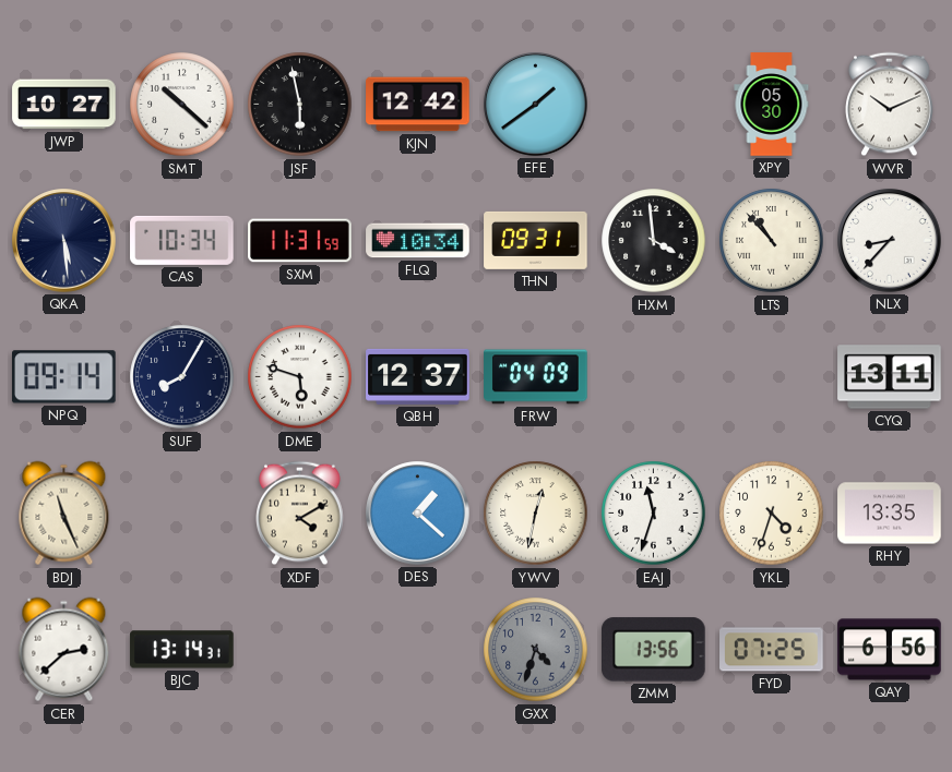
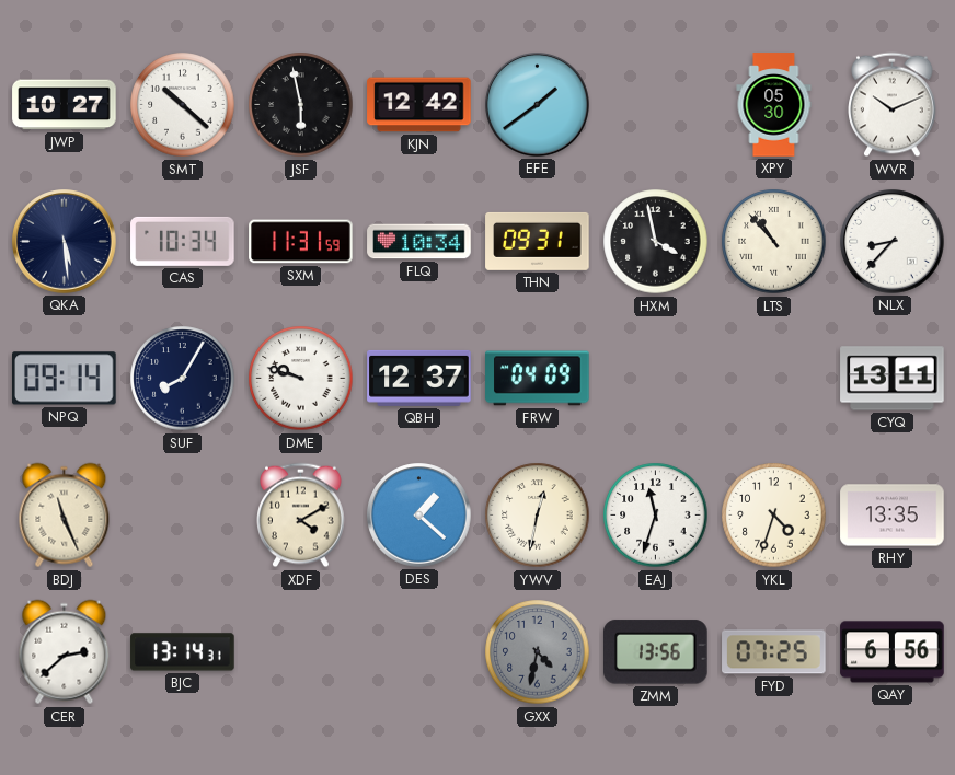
HXM: 3:59 -> 3:58
DME: 5:48 -> 9:48
GXX: 4:33 -> 4:32
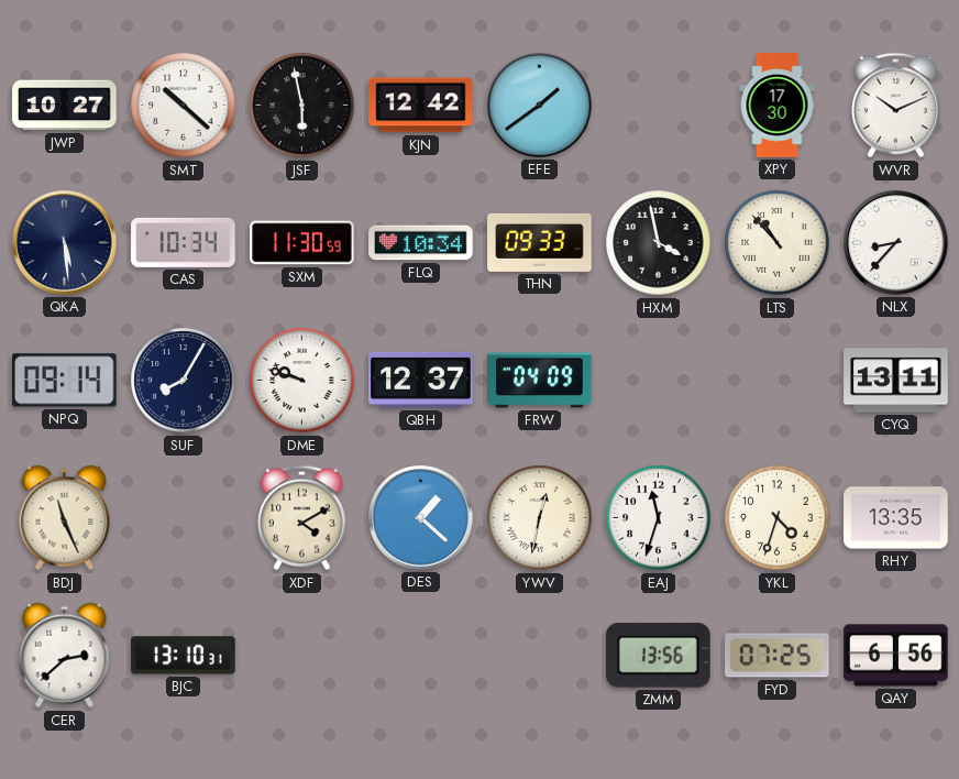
XPY: 05:30 -> 17:30
SXM: 11:31 -> 11:30
THN: 09:31 -> 09:33
BJC: 13:14 -> 13:10
GXX: 4:32 -> none
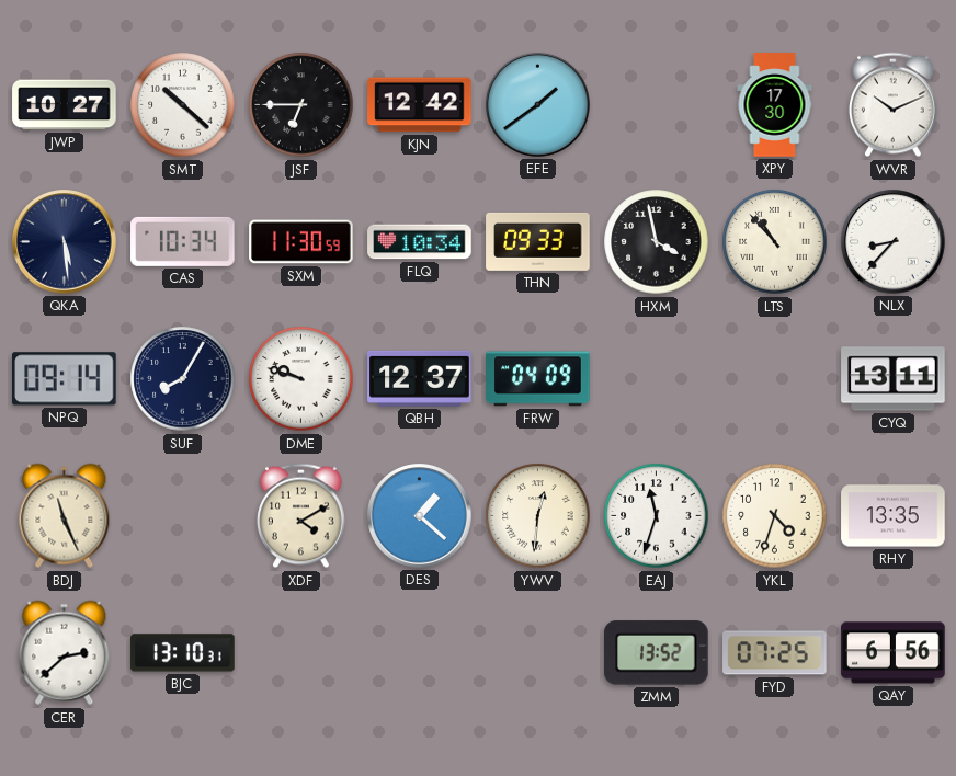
JSF: 5:58 -> 6:45
YWV: 12:32 -> 12:31
ZMM: 13:56 -> 13:52
